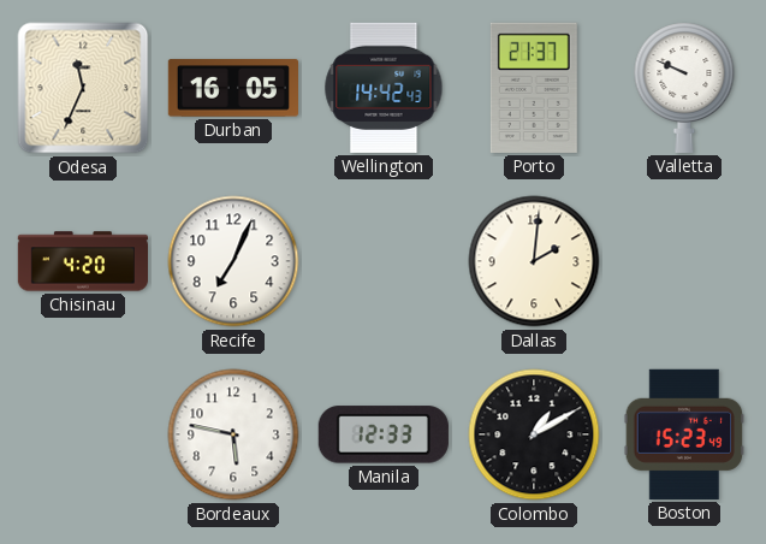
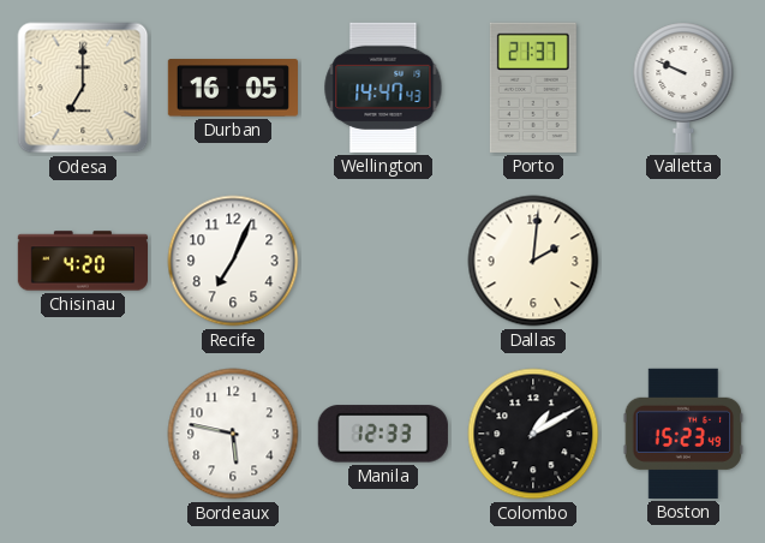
Odesa: 11:34 -> 7:00
Wellington: 14:42 -> 14:47
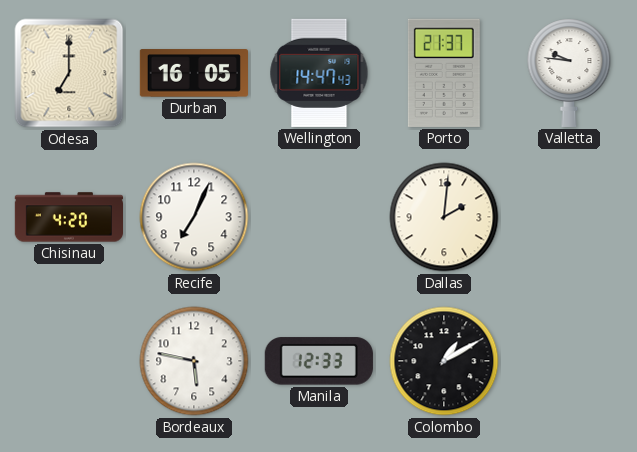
Valletta: 9:49 -> 9:46
Boston: 15:23 -> none
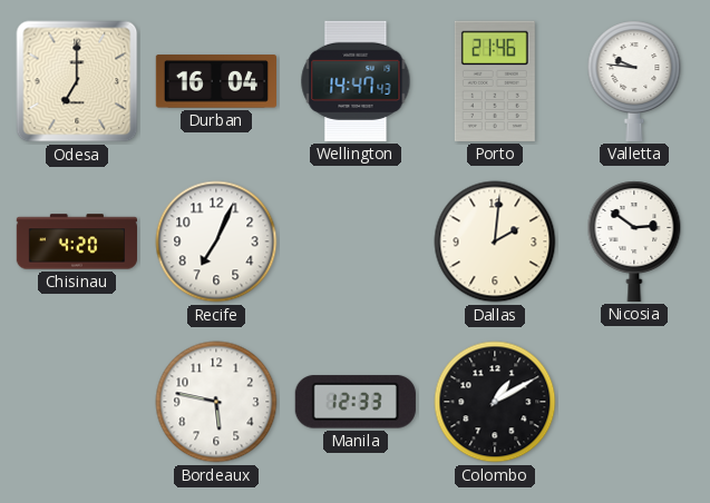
Durban: 16:05 -> 16:04
Porto: 21:37 -> 21:46
Nicosia: none -> 2:51
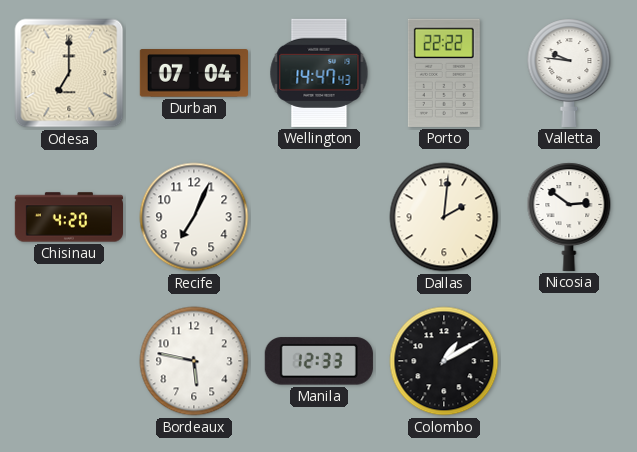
Durban: 16:04 -> 07:04
Porto: 21:46 -> 22:22
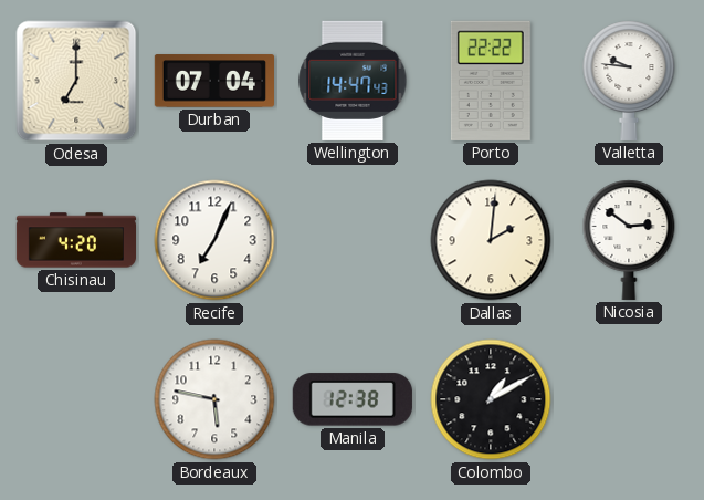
Manila: 12:33 -> 12:38
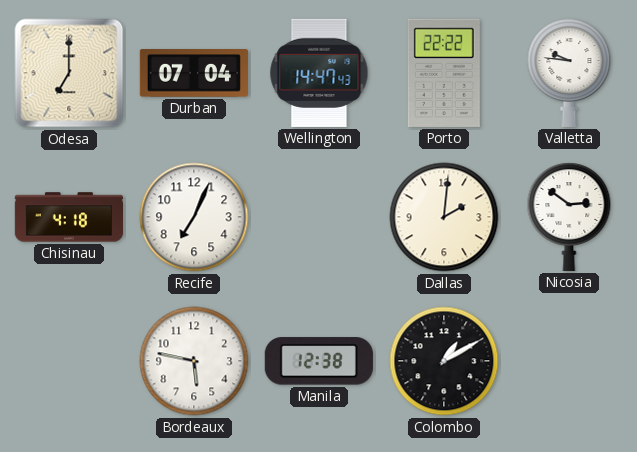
Chisinau: 4:20 -> 4:18
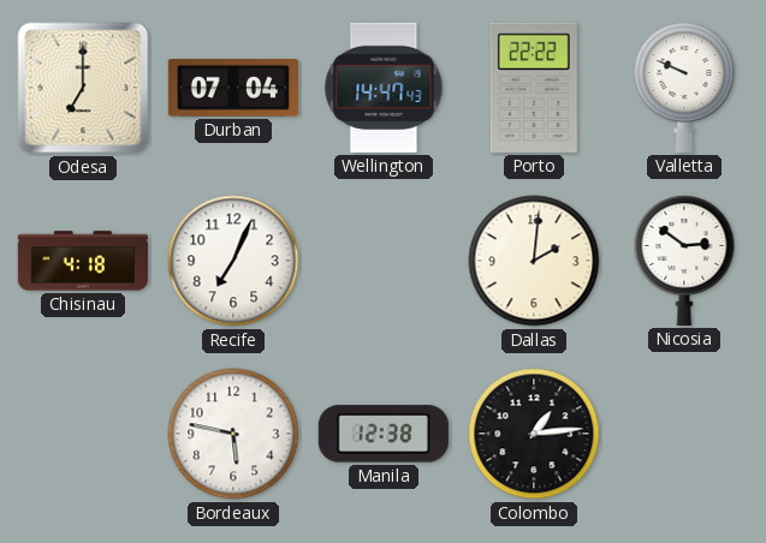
Valletta: 9:46 -> 9:49
Colombo: 1:10 -> 1:14
